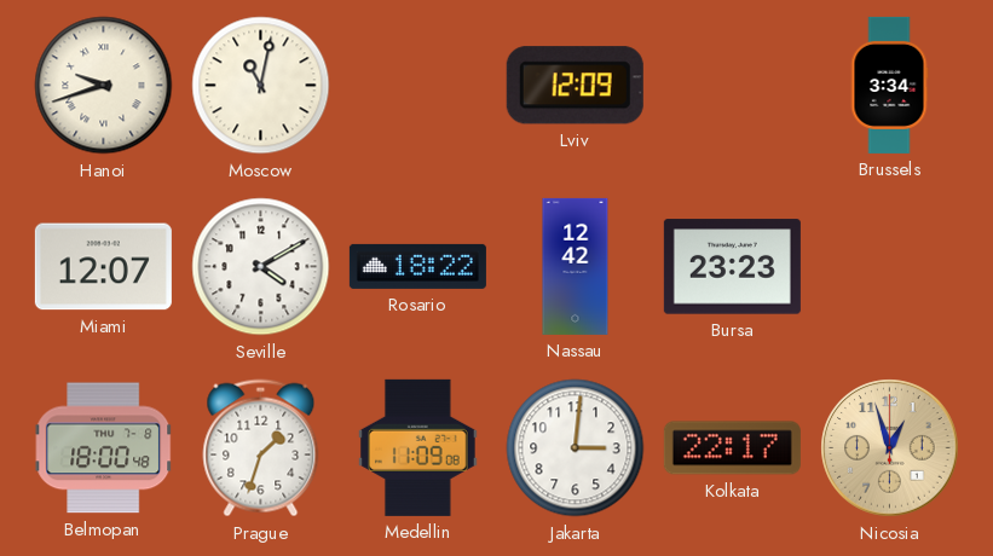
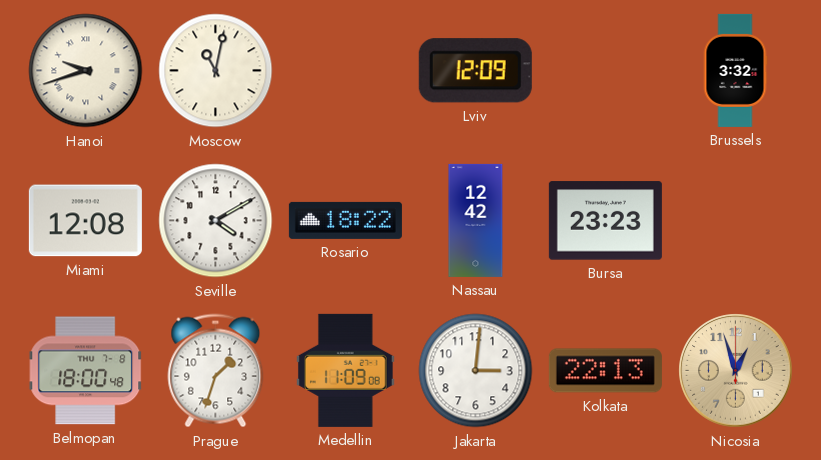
Brussels: 3:34 -> 3:32
Miami: 12:07 -> 12:08
Kolkata: 22:17 -> 22:13
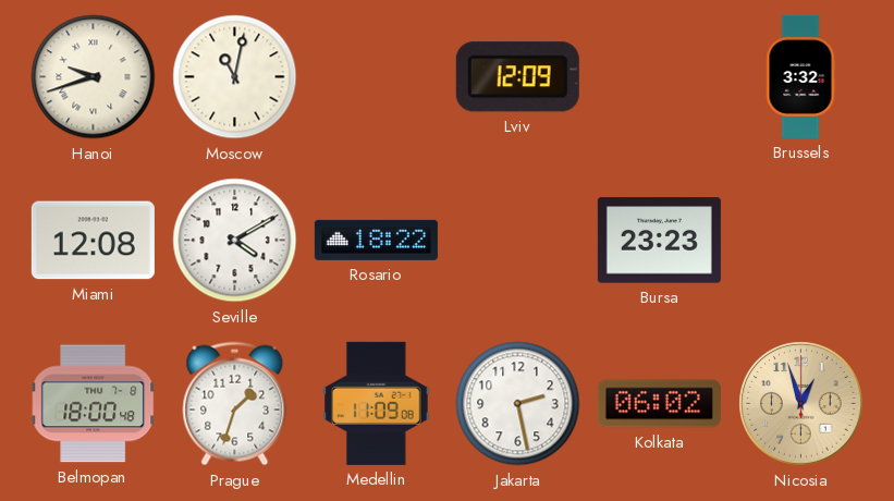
Nassau: 12:42 -> none
Jakarta: 3:01 -> 2:28
Kolkata: 22:13 -> 06:02
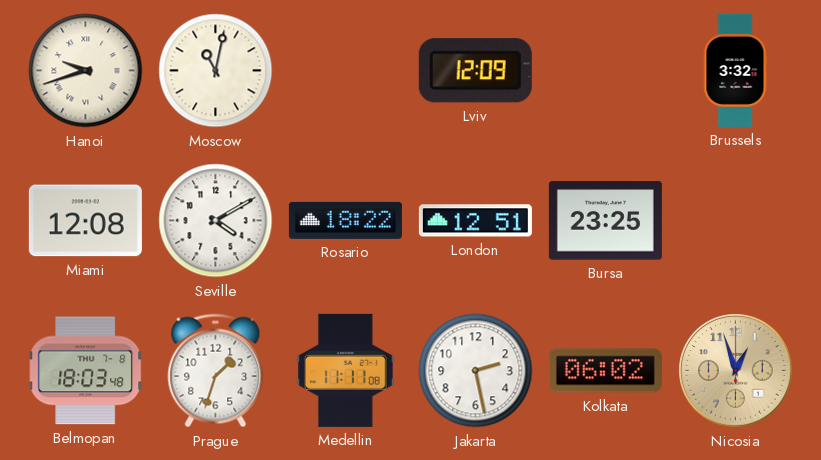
London: none -> 12:51
Bursa: 23:23 -> 23:25
Belmopan: 18:00 -> 18:03
Medellin: 11:09 -> 11:11
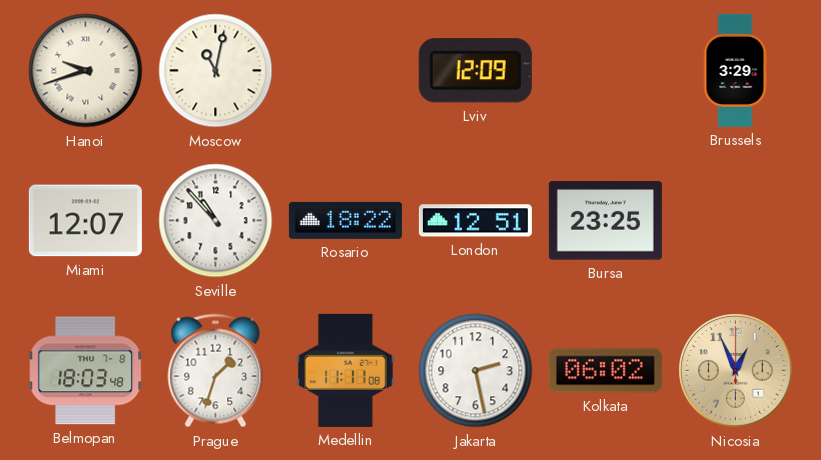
Brussels: 3:32 -> 3:29
Miami: 12:08 -> 12:07
Seville: 4:10 -> 10:53
Nicosia: 12:57 -> 12:56
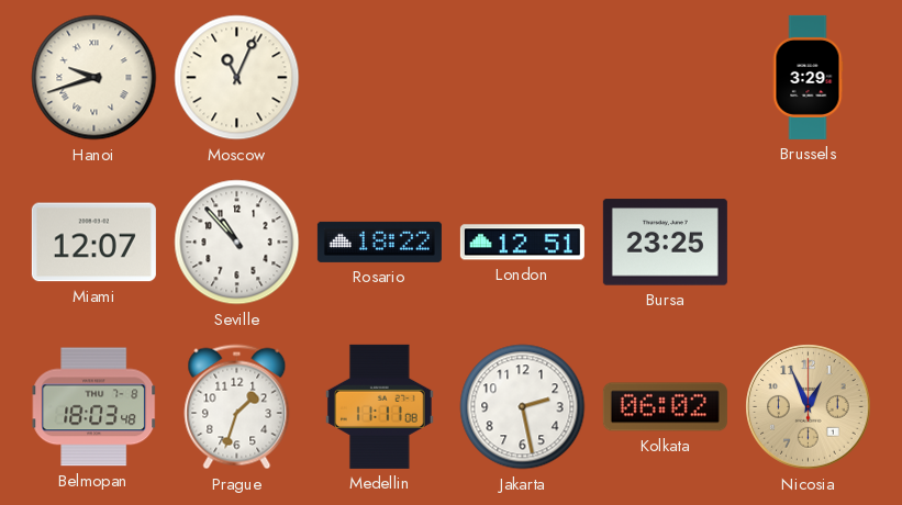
Moscow: 11:02 -> 11:04
Lviv: 12:09 -> none
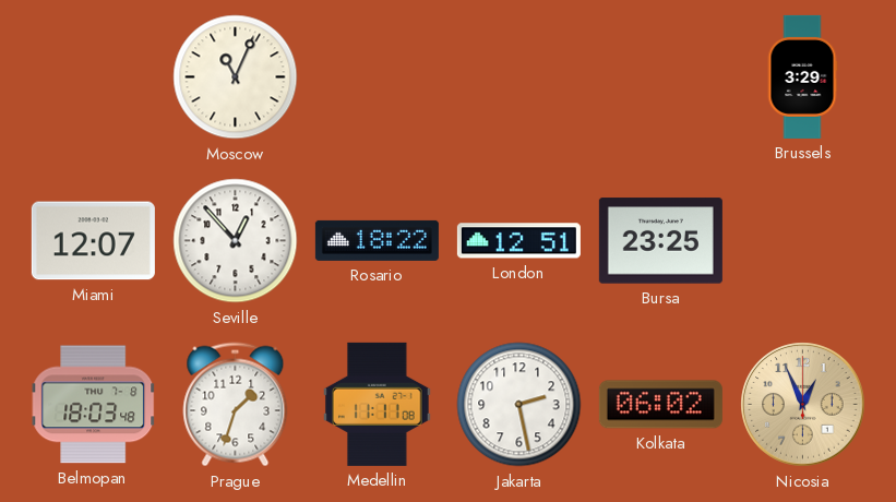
Hanoi: 9:42 -> none
Seville: 10:53 -> 12:53
